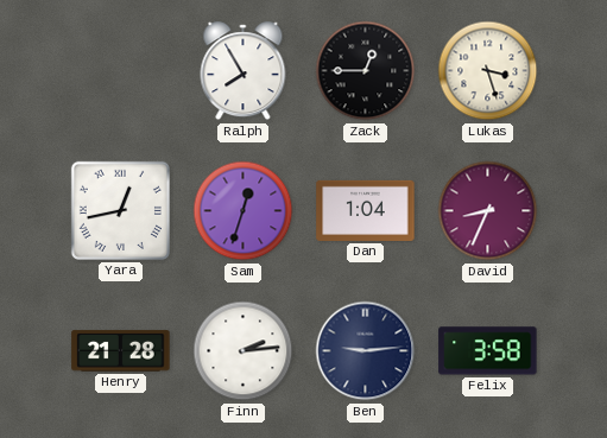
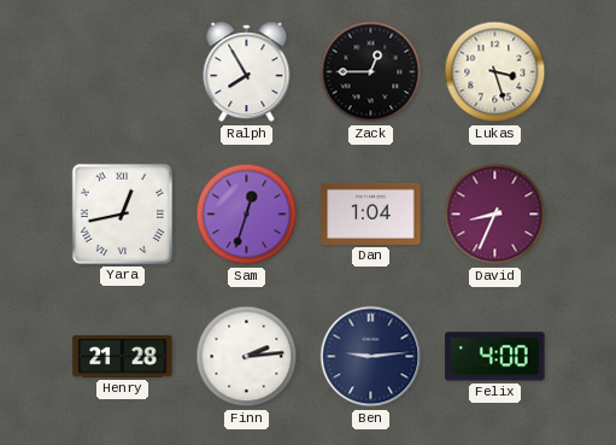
Felix: 3:58 -> 4:00
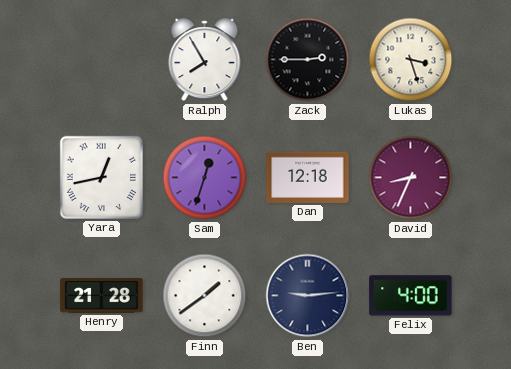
Zack: 12:45 -> 2:45
Dan: 1:04 -> 12:18
Finn: 2:14 -> 1:39
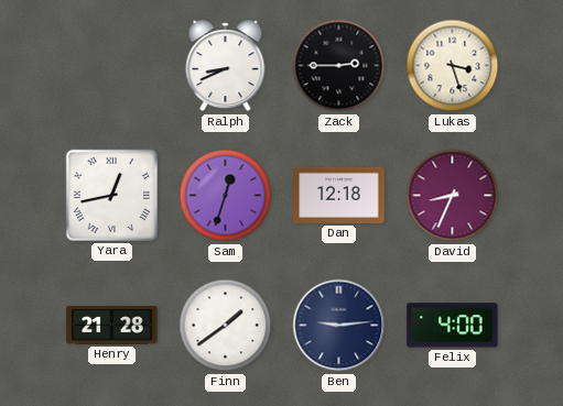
Ralph: 7:55 -> 8:41
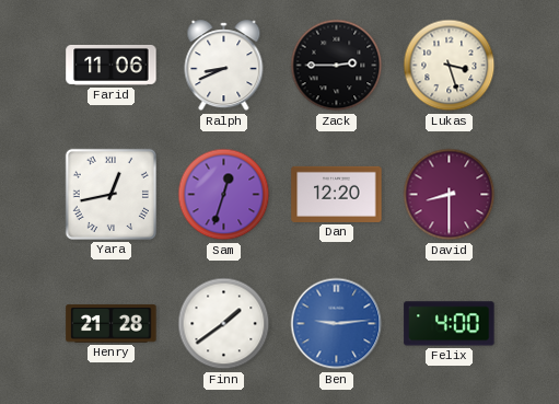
Farid: none -> 11:06
Dan: 12:18 -> 12:20
David: 8:34 -> 8:30
Ben dial: navy -> blue
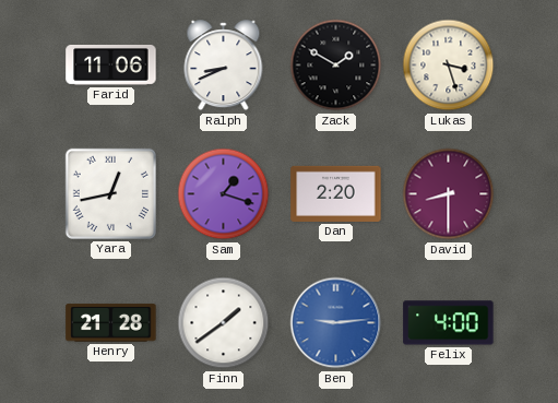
Zack: 2:45 -> 1:50
Sam: 12:33 -> 1:18
Dan: 12:20 -> 2:20
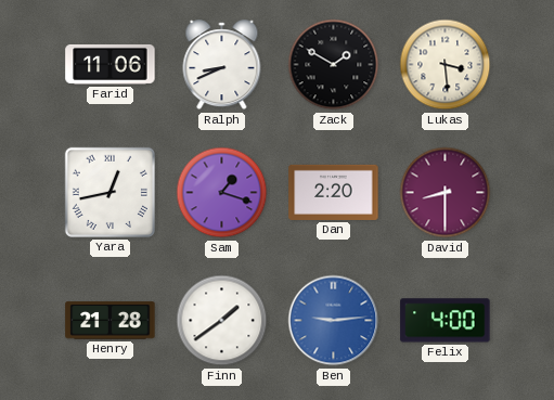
Lukas: 3:27 -> 3:29
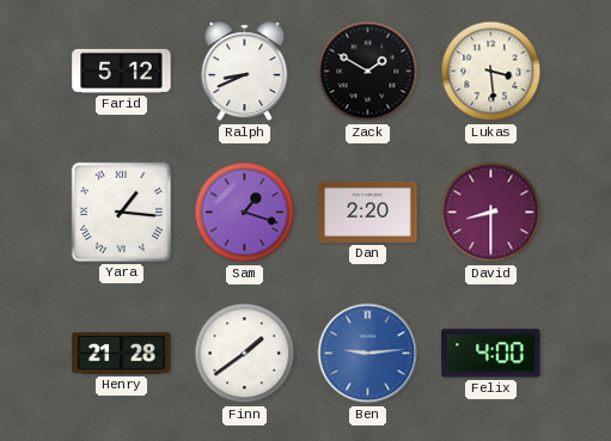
Farid: 11:06 -> 5:12
Yara: 12:43 -> 1:16
